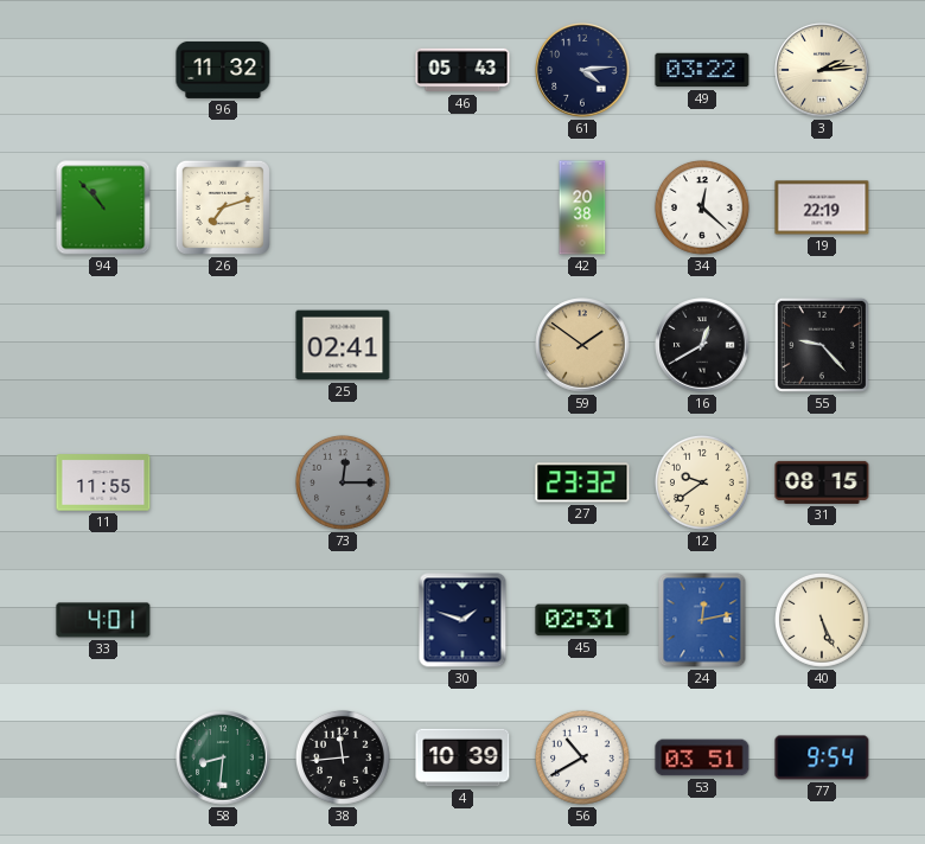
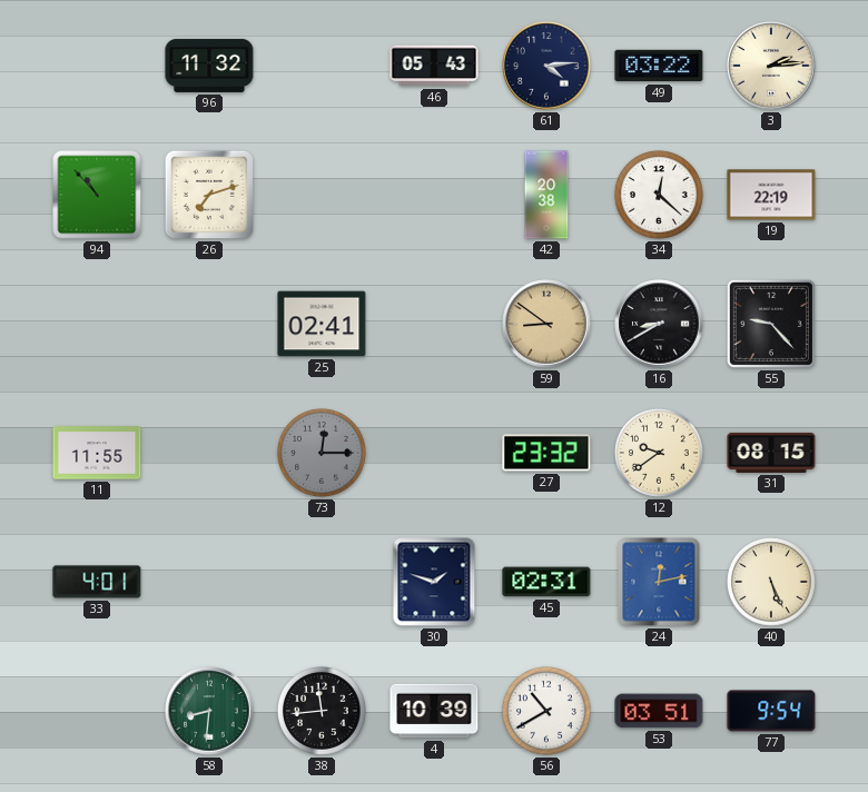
59: 1:51 -> 8:51
16: 12:40 -> 8:40
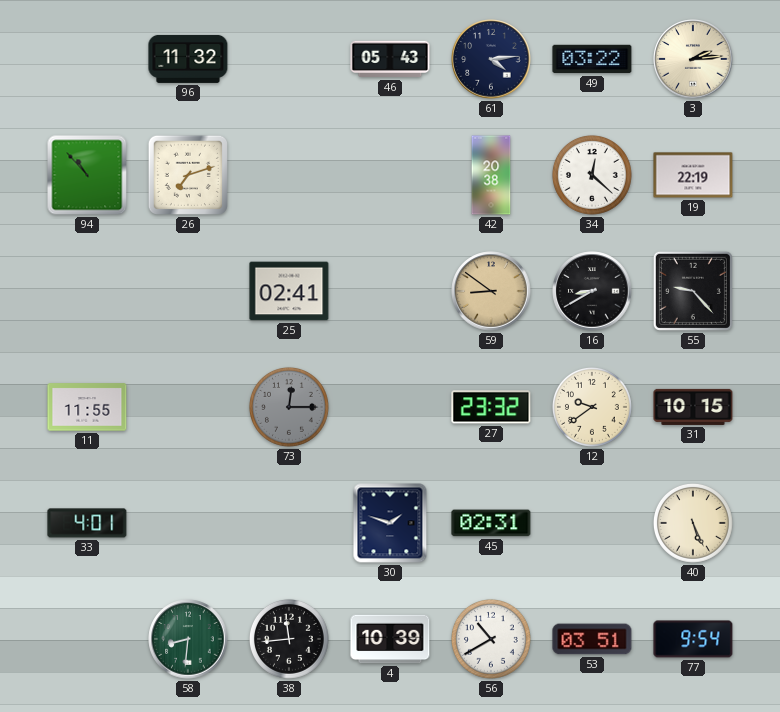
31: 08:15 -> 10:15
24: 12:13 -> none
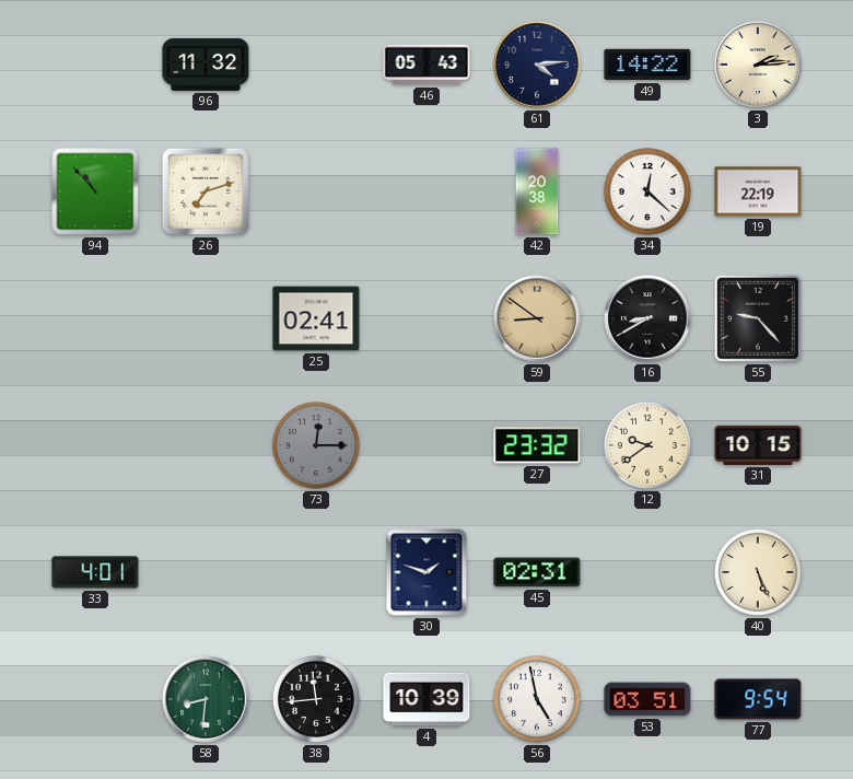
49: 03:22 -> 14:22
11: 11:55 -> none
56: 10:40 -> 4:58
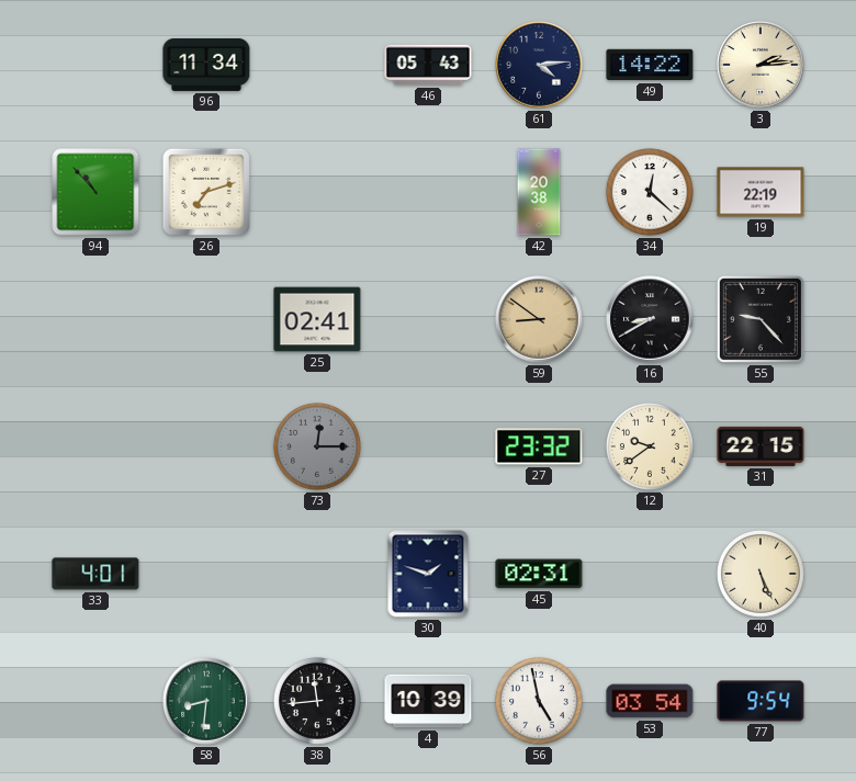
96: 11:32 -> 11:34
31: 10:15 -> 22:15
53: 03:51 -> 03:54
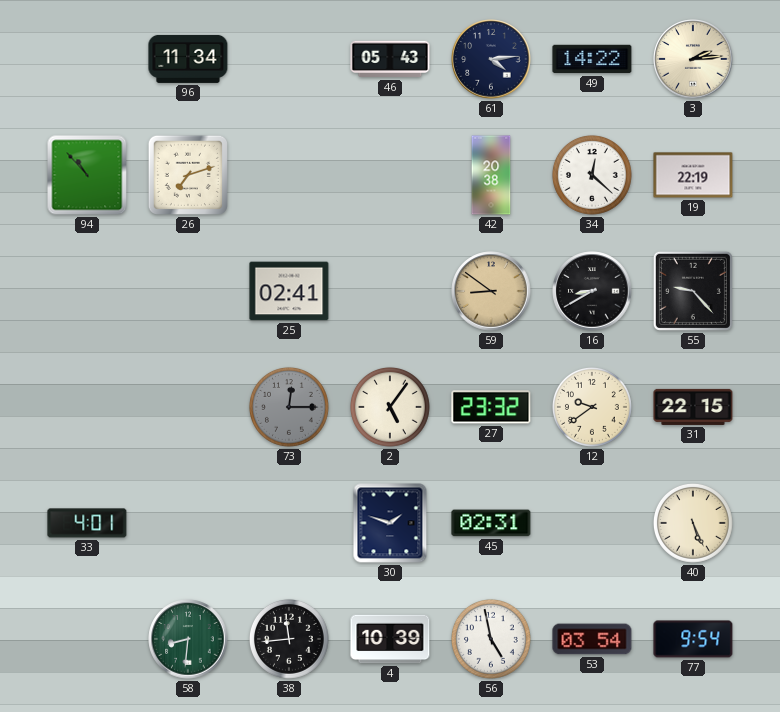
2: none -> 5:06
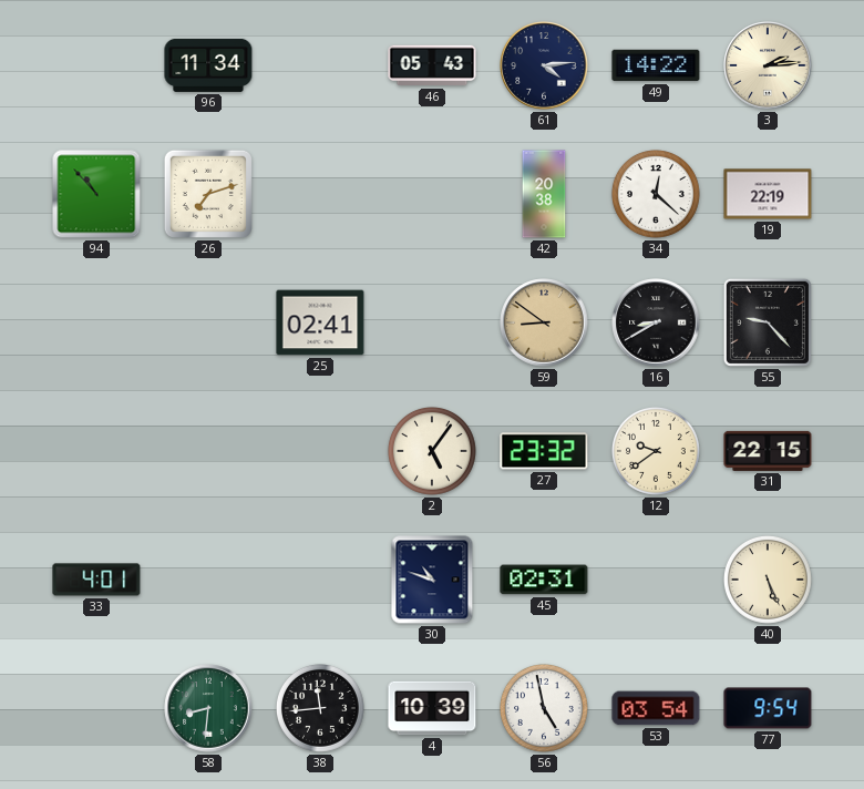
73: 12:15 -> none
30: 1:48 -> 10:48
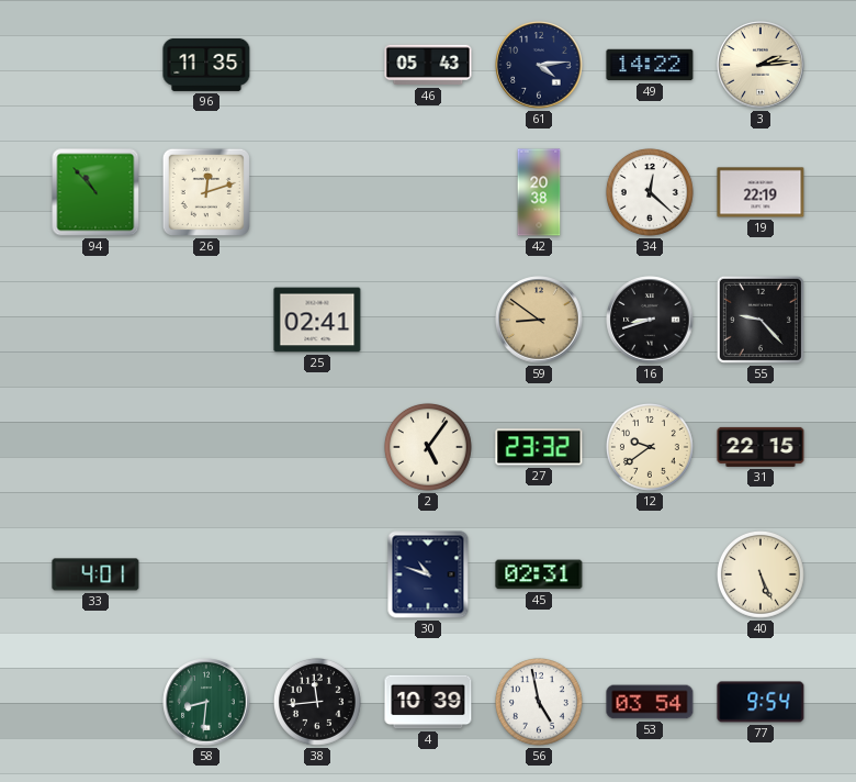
96: 11:34 -> 11:35
26: 7:12 -> 12:12
16: 8:40 -> 8:42
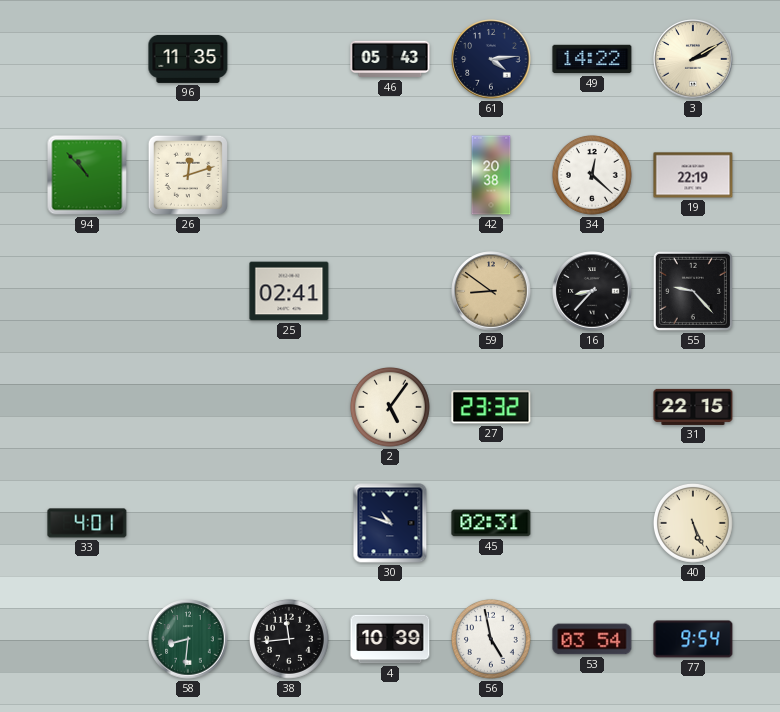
3: 2:14 -> 2:10
16: 8:42 -> 8:37
12: 9:39 -> none
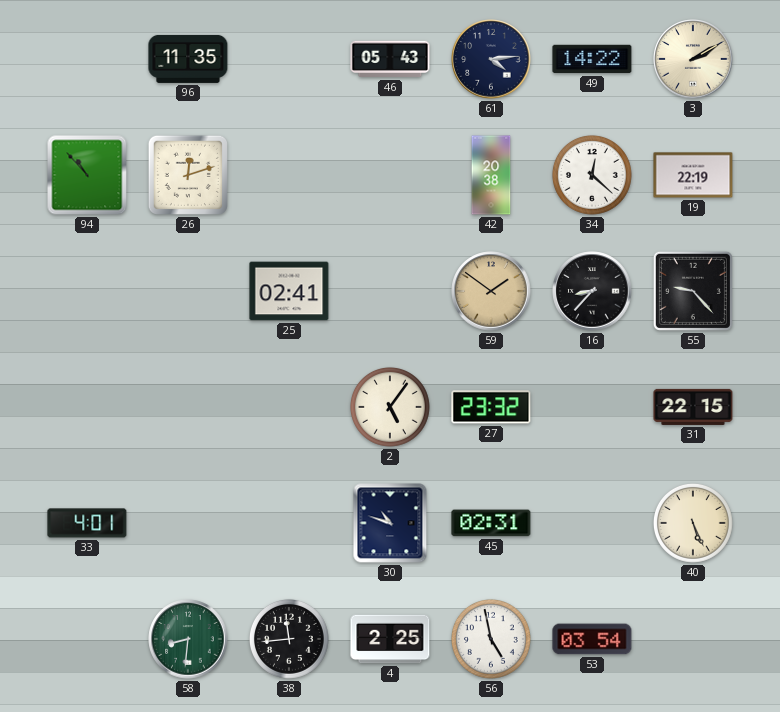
59: 8:51 -> 1:51
4: 10:39 -> 2:25
77: 9:54 -> none
